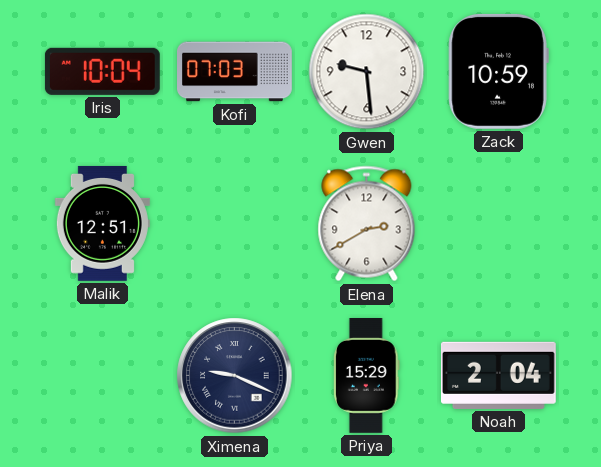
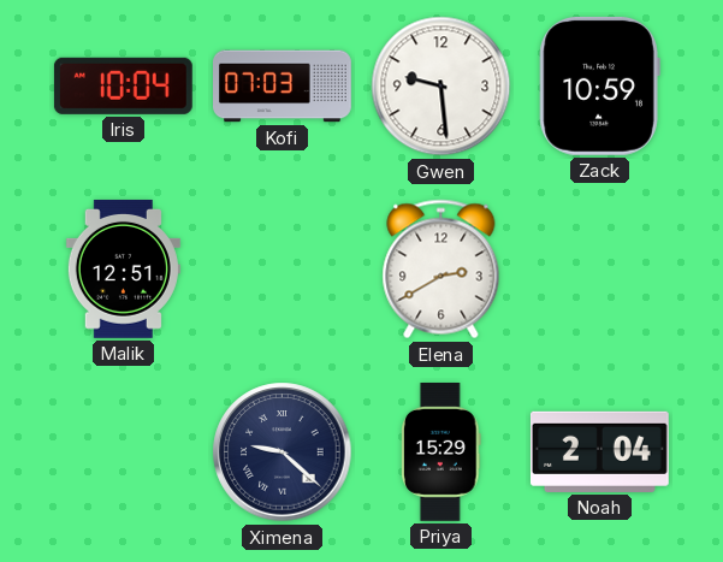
Ximena: 9:19 -> 9:22
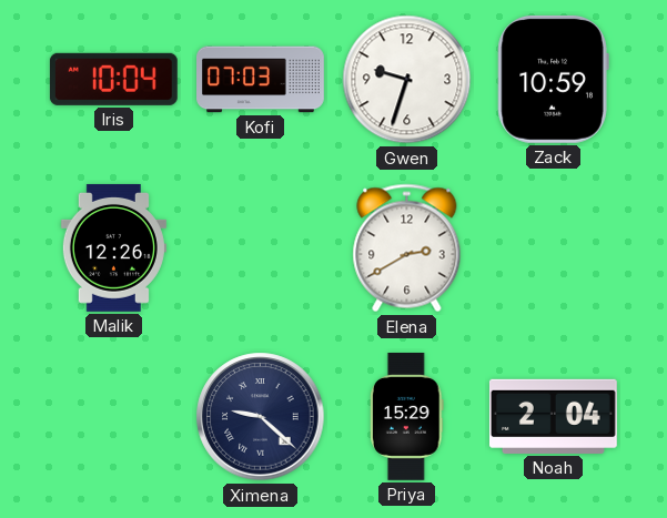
Gwen: 9:29 -> 9:33
Malik: 12:51 -> 12:26
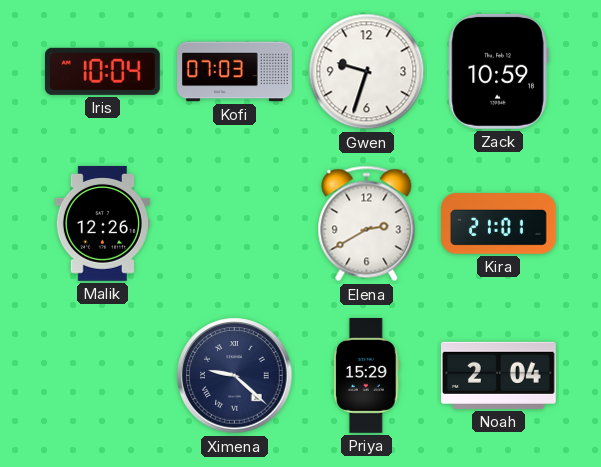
Kira: none -> 21:01
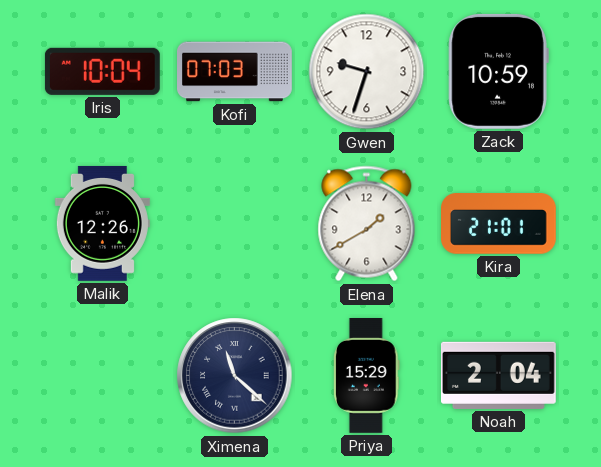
Elena: 2:40 -> 1:40
Ximena: 9:22 -> 11:22
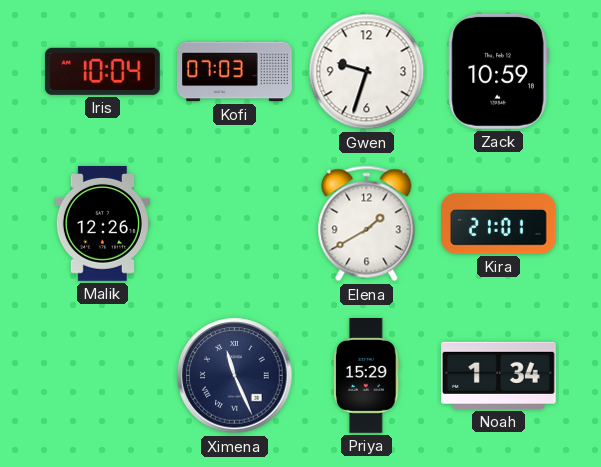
Ximena: 11:22 -> 11:26
Noah: 2:04 -> 1:34
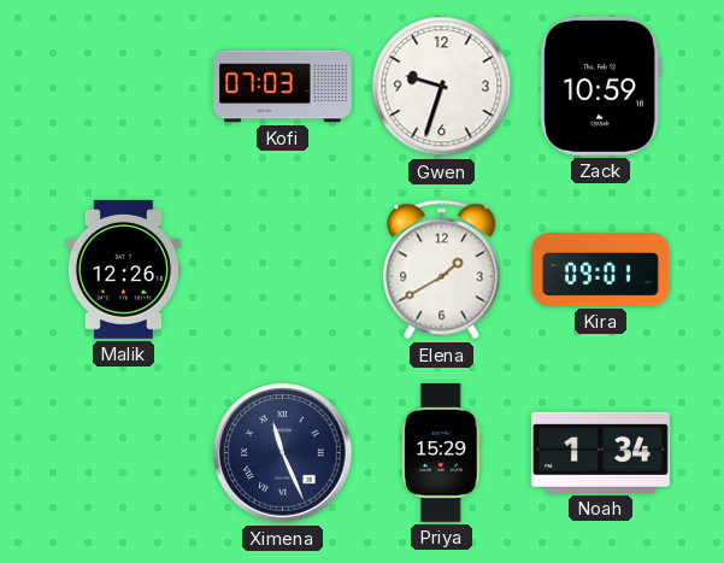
Iris: 10:04 -> none
Kira: 21:01 -> 09:01
